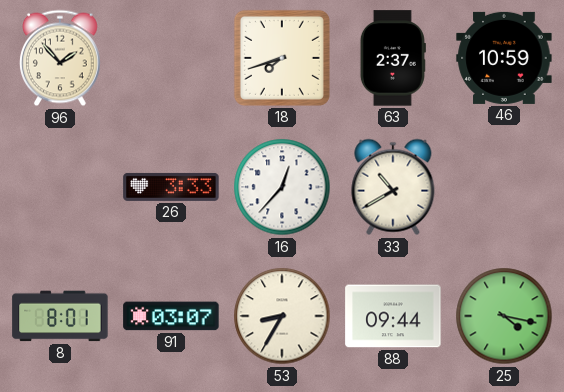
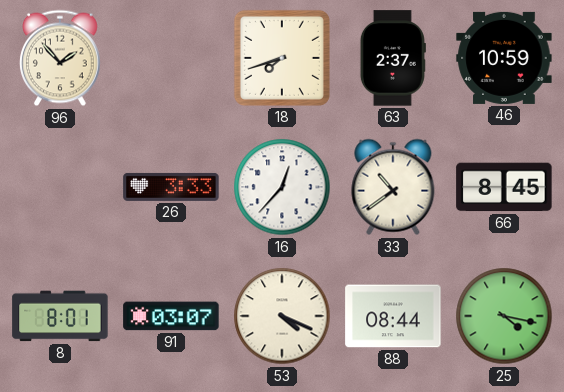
33: 10:40 -> 10:39
66: none -> 8:45
53: 8:35 -> 4:19
88: 09:44 -> 08:44
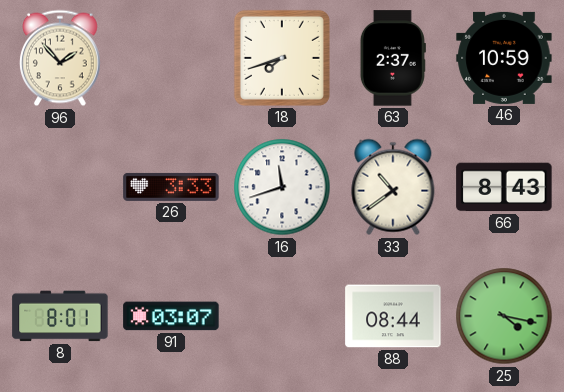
16: 12:37 -> 11:42
66: 8:45 -> 8:43
53: 4:19 -> none
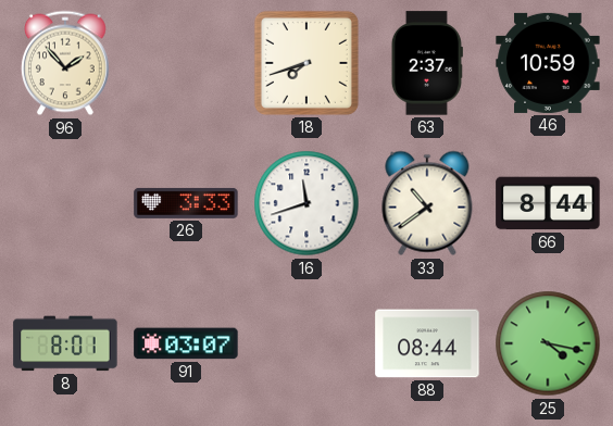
66: 8:43 -> 8:44
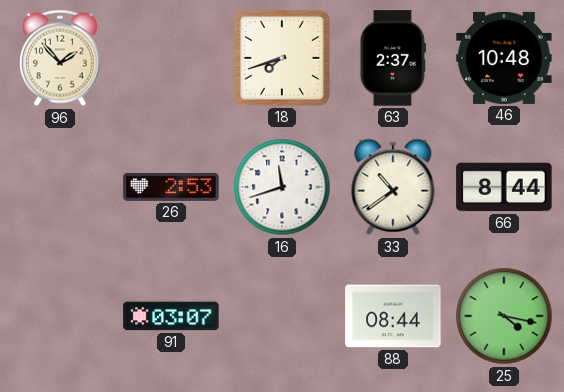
46: 10:59 -> 10:48
26: 3:33 -> 2:53
8: 8:01 -> none
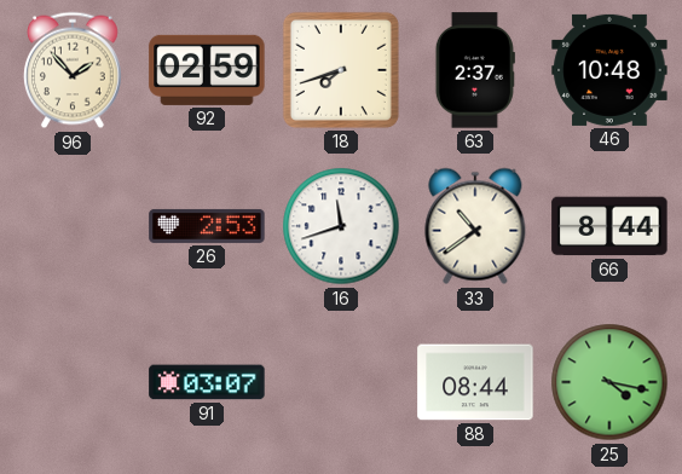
92: none -> 02:59
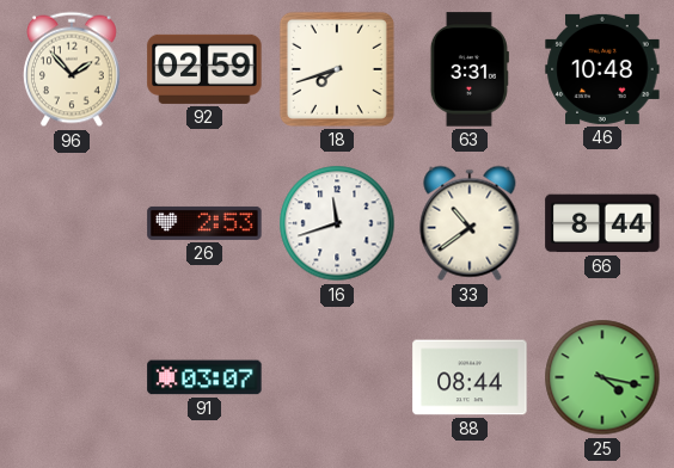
63: 2:37 -> 3:31
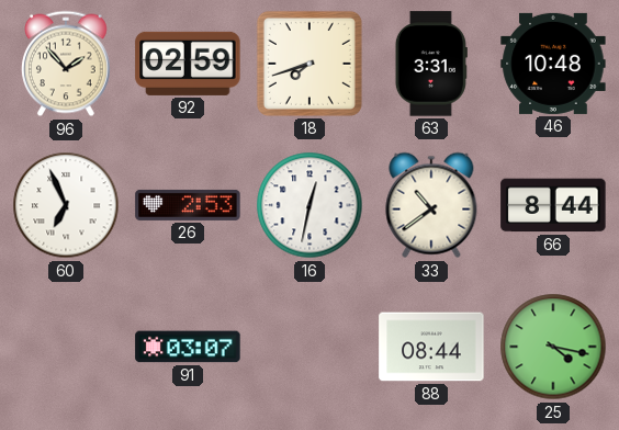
60: none -> 6:56
16: 11:42 -> 12:32
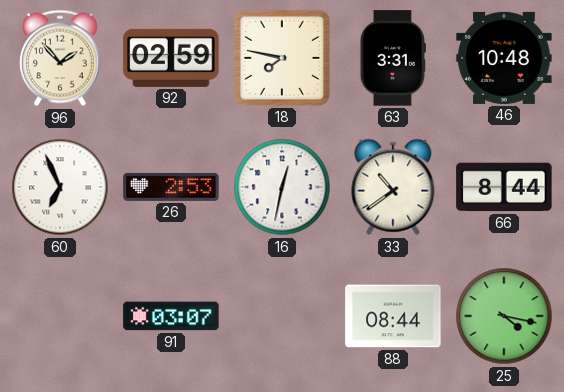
18: 7:42 -> 7:47
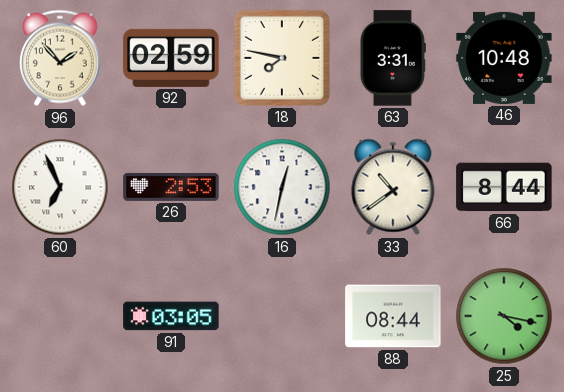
91: 03:07 -> 03:05
